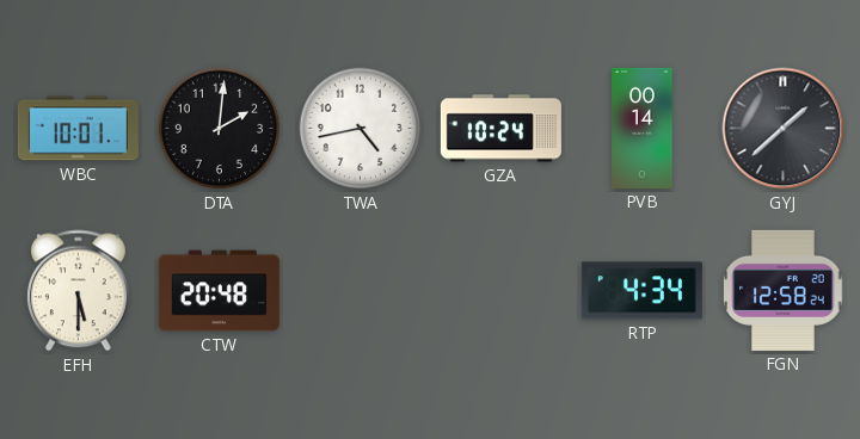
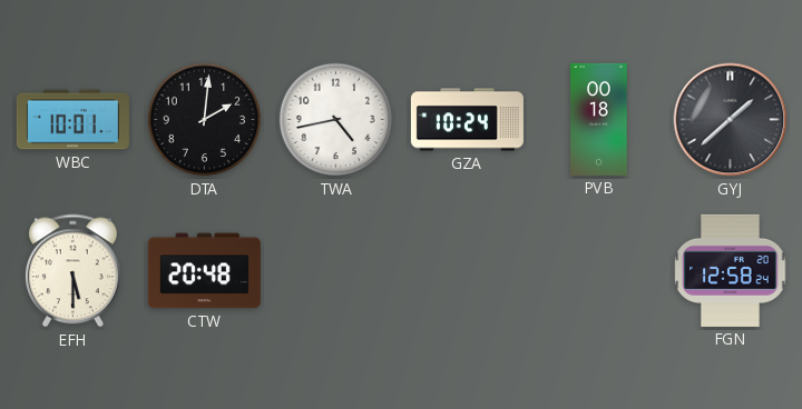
PVB: 00:14 -> 00:18
RTP: 4:34 -> none
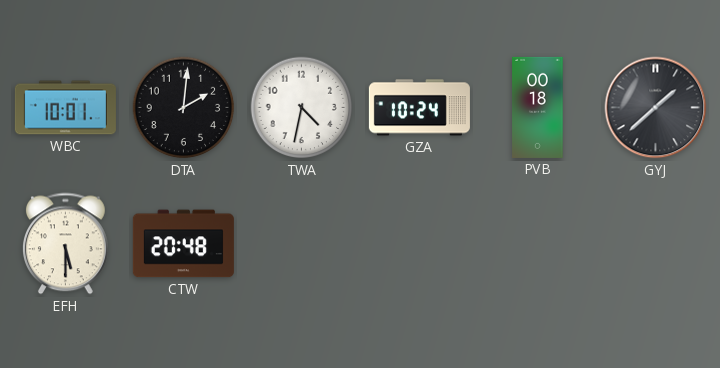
TWA: 4:43 -> 4:32
FGN: 12:58 -> none
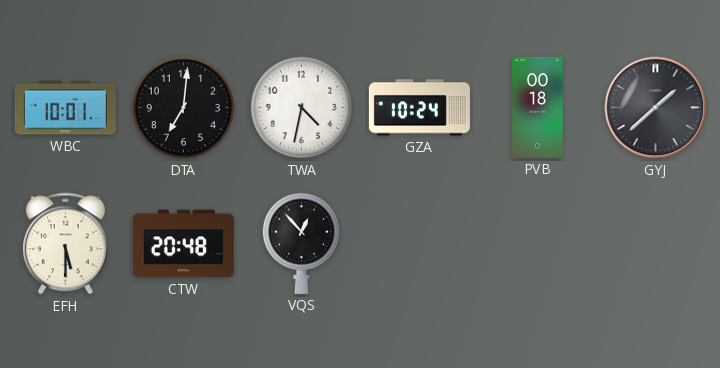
DTA: 2:01 -> 7:01
VQS: none -> 12:53
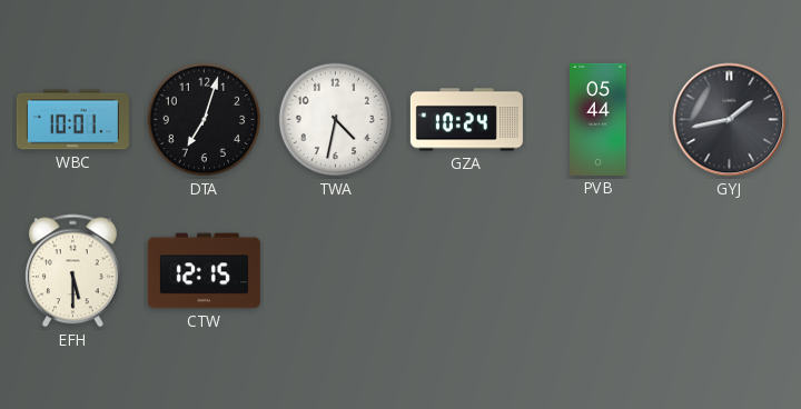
DTA: 7:01 -> 7:03
PVB: 00:18 -> 05:44
GYJ: 1:38 -> 1:43
CTW: 20:48 -> 12:15
VQS: 12:53 -> none
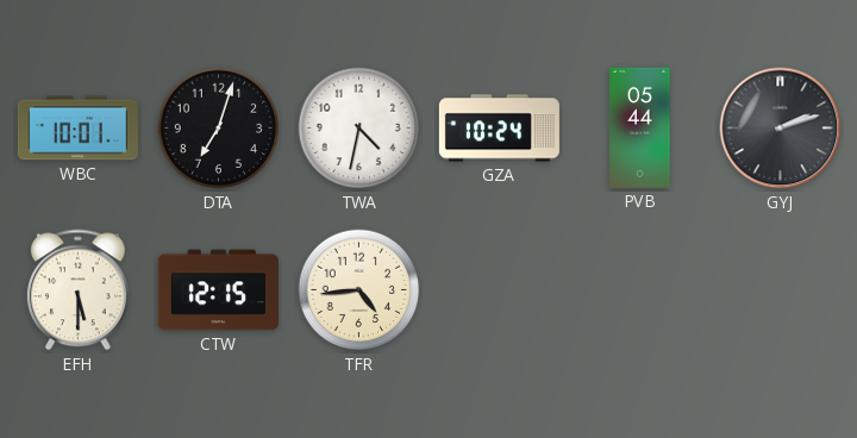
GYJ: 1:43 -> 2:12
TFR: none -> 4:44
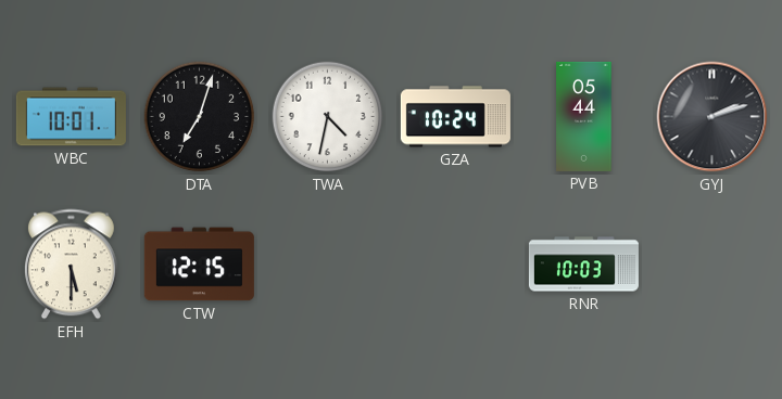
TFR: 4:44 -> none
RNR: none -> 10:03
